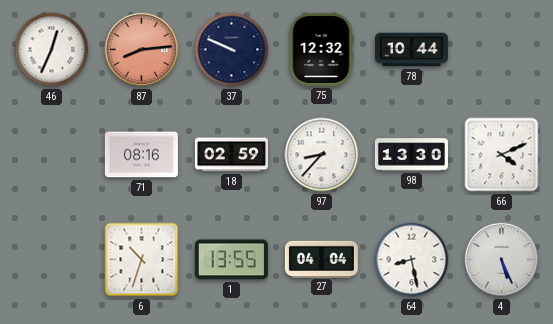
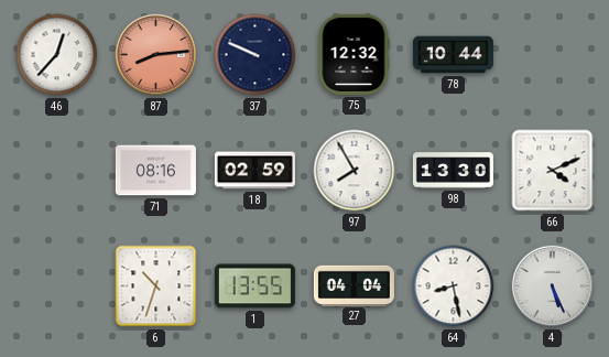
46: 12:34 -> 12:37
97: 8:37 -> 7:55
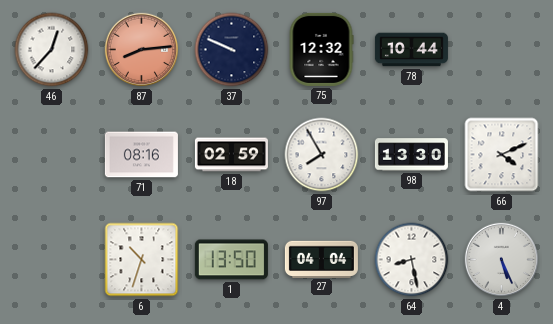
1: 13:55 -> 13:50
